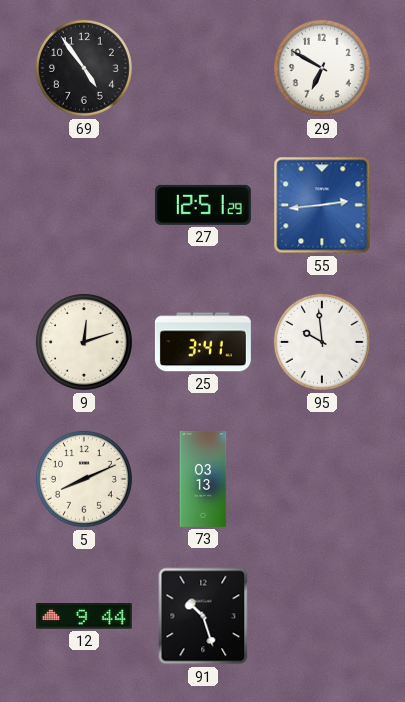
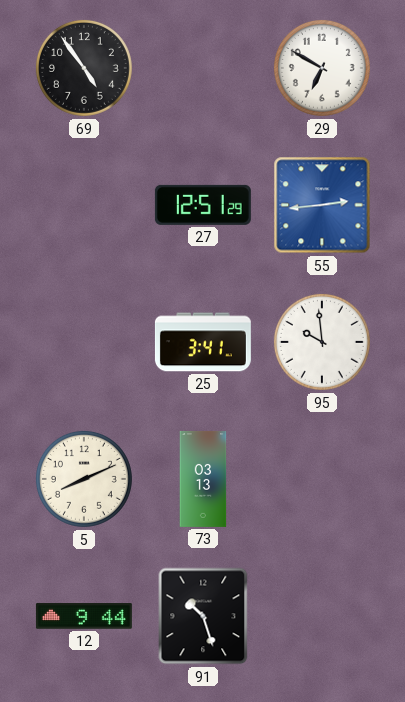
9: 12:12 -> none
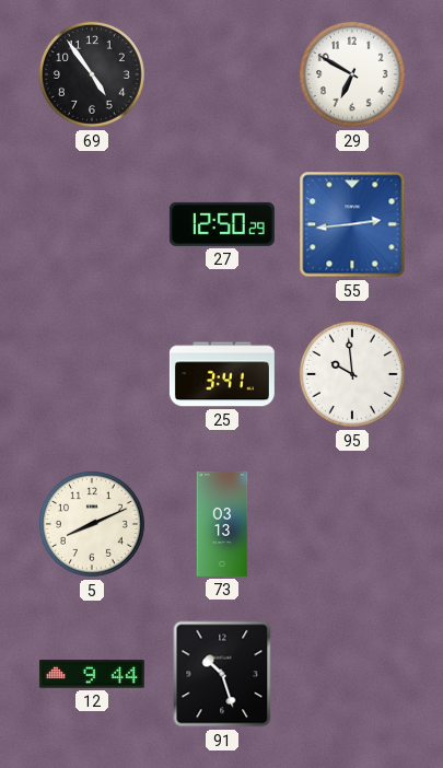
27: 12:51 -> 12:50
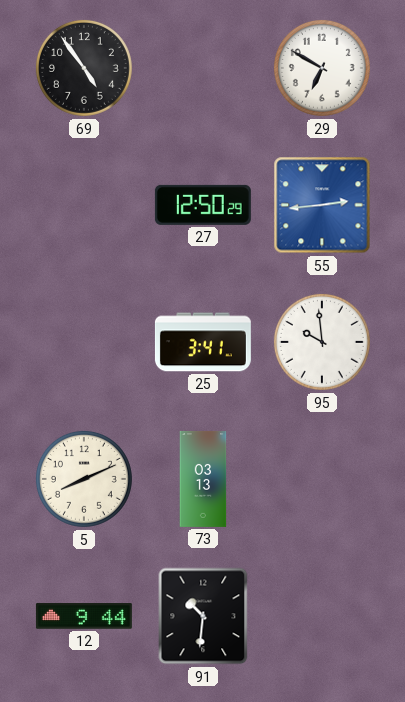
91: 10:27 -> 10:31
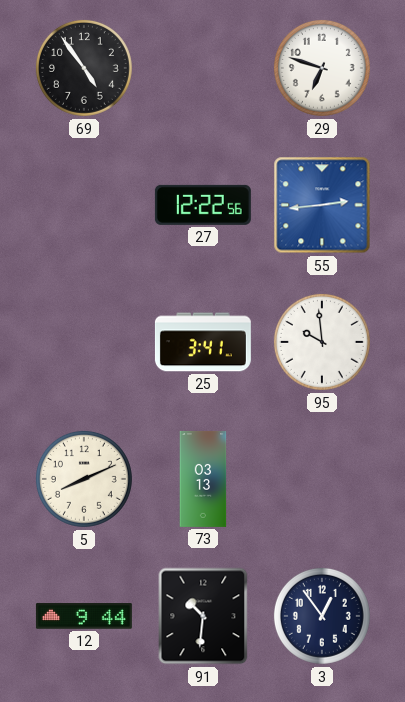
29: 6:50 -> 6:48
27: 12:50 -> 12:22
3: none -> 12:54
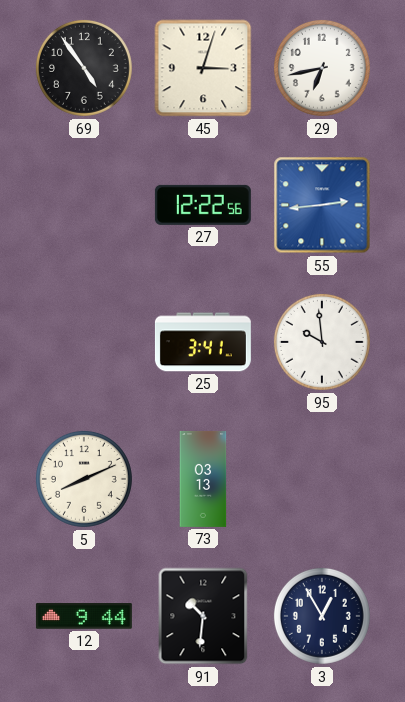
45: none -> 3:03
29: 6:48 -> 6:43
3: 12:54 -> 12:55
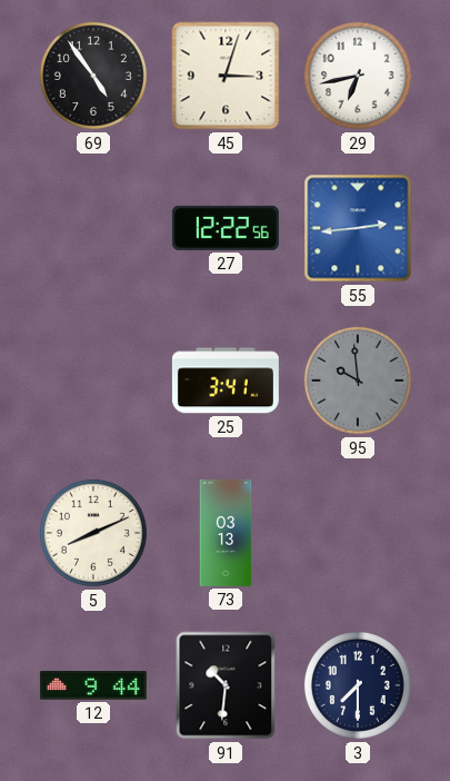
95 dial: white -> grey
3: 12:55 -> 7:30
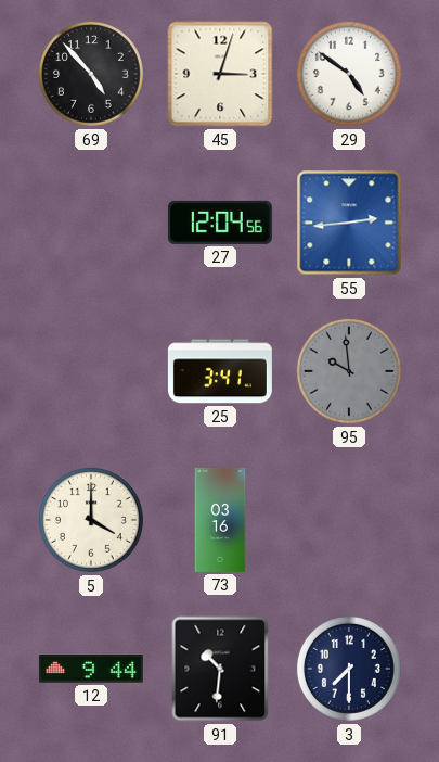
69: 4:54 -> 4:53
29: 6:43 -> 4:51
27: 12:22 -> 12:04
5: 8:11 -> 4:00
73: 03:13 -> 03:16
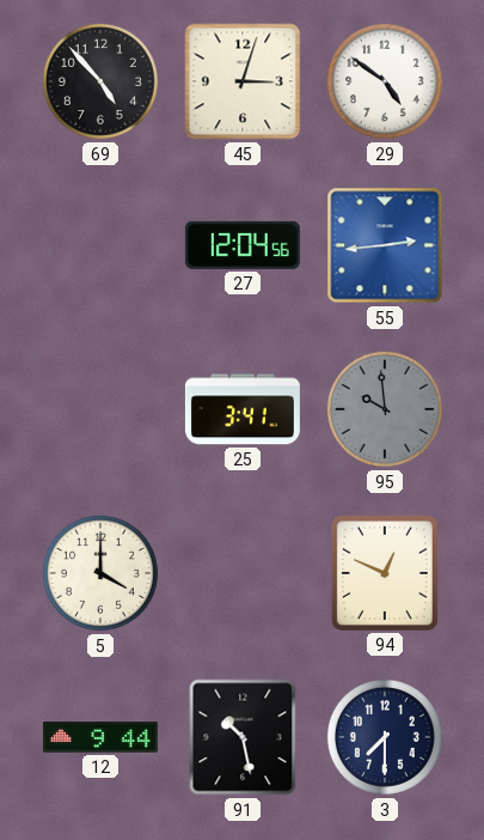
73: 03:16 -> none
94: none -> 12:49
91: 10:31 -> 10:28
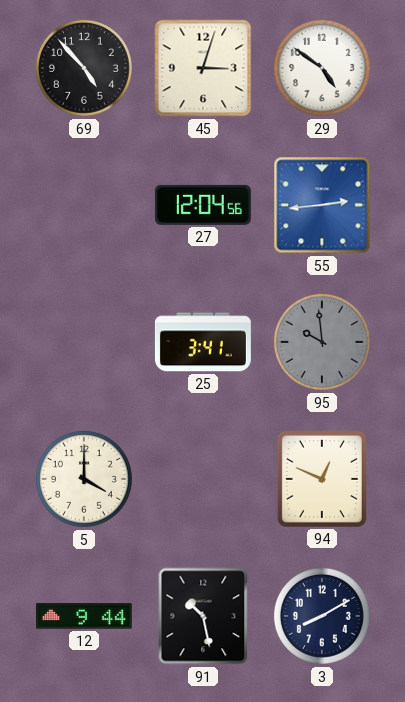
3: 7:30 -> 8:10
